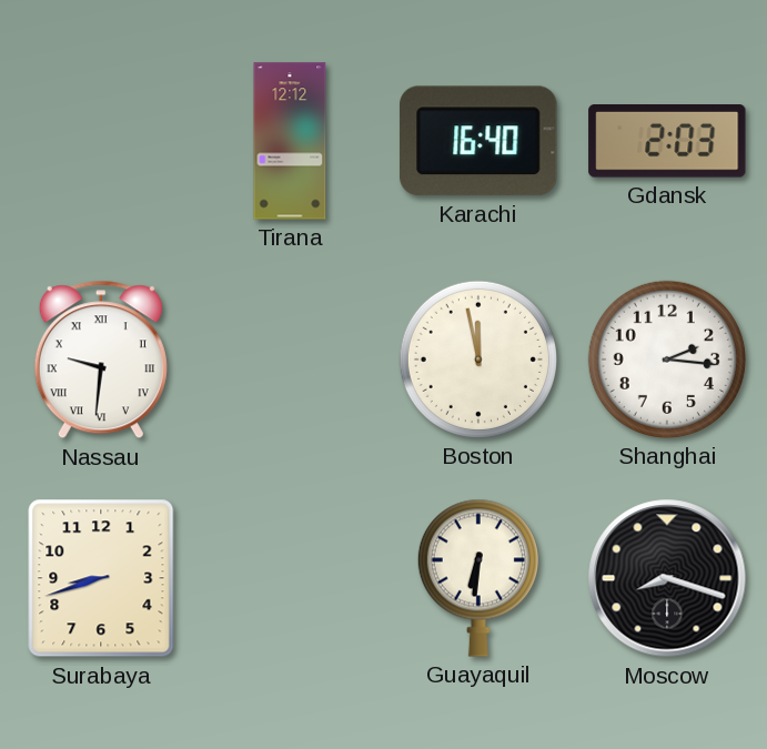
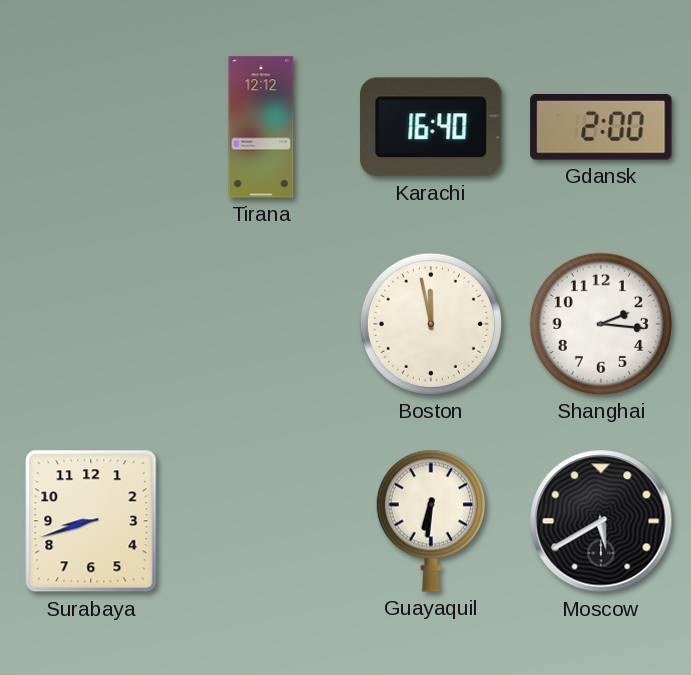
Gdansk: 2:03 -> 2:00
Nassau: 9:31 -> none
Moscow: 8:18 -> 5:40
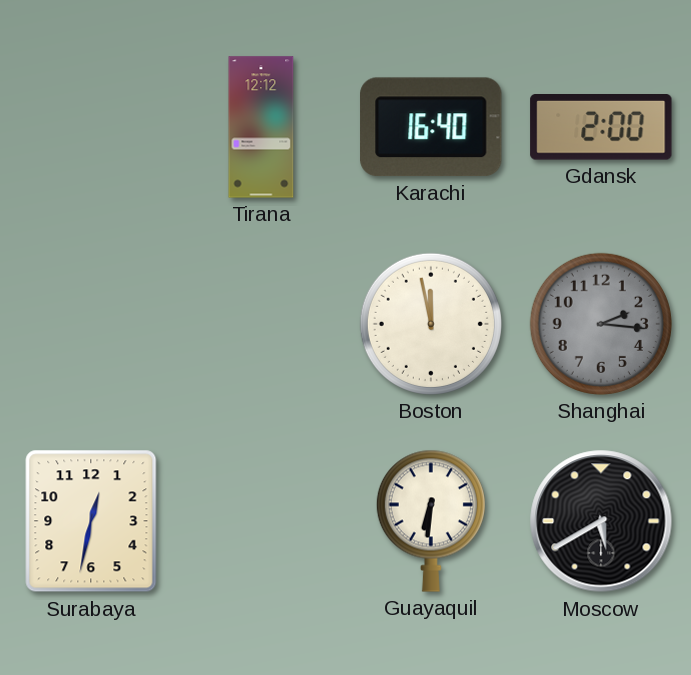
Shanghai dial: white -> grey
Surabaya: 8:42 -> 12:32
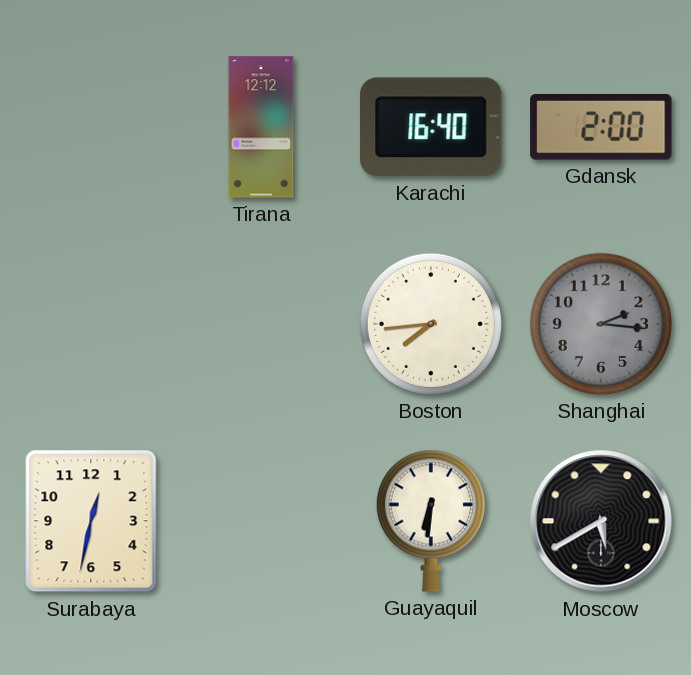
Boston: 11:58 -> 7:44
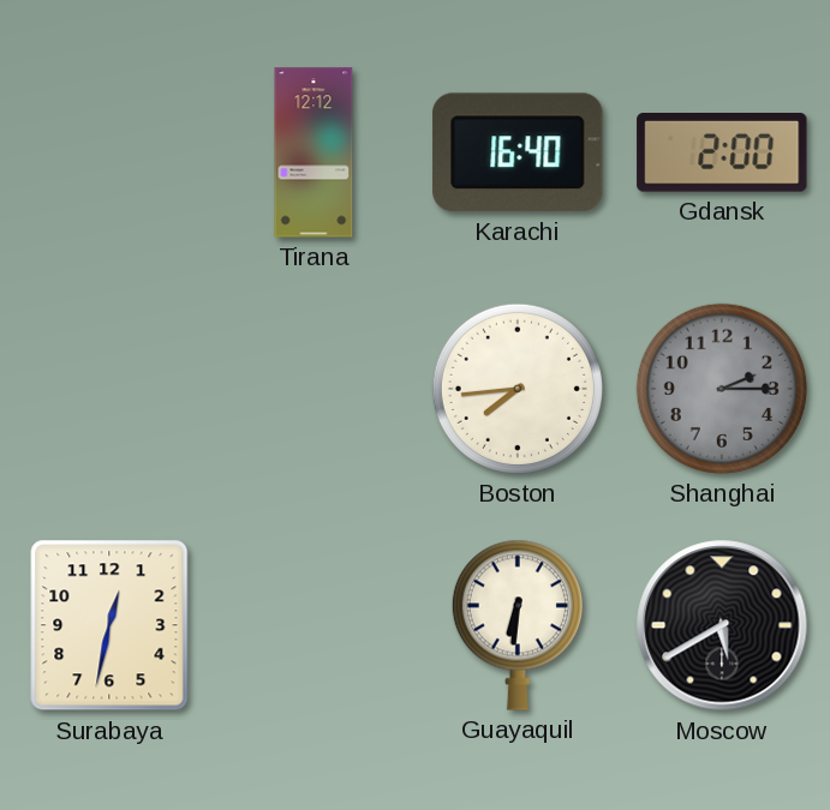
Shanghai: 2:16 -> 2:15
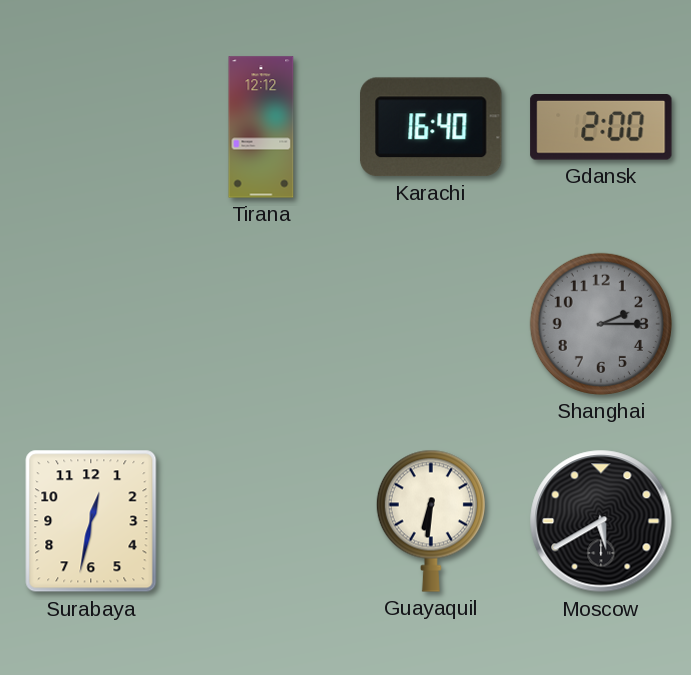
Boston: 7:44 -> none
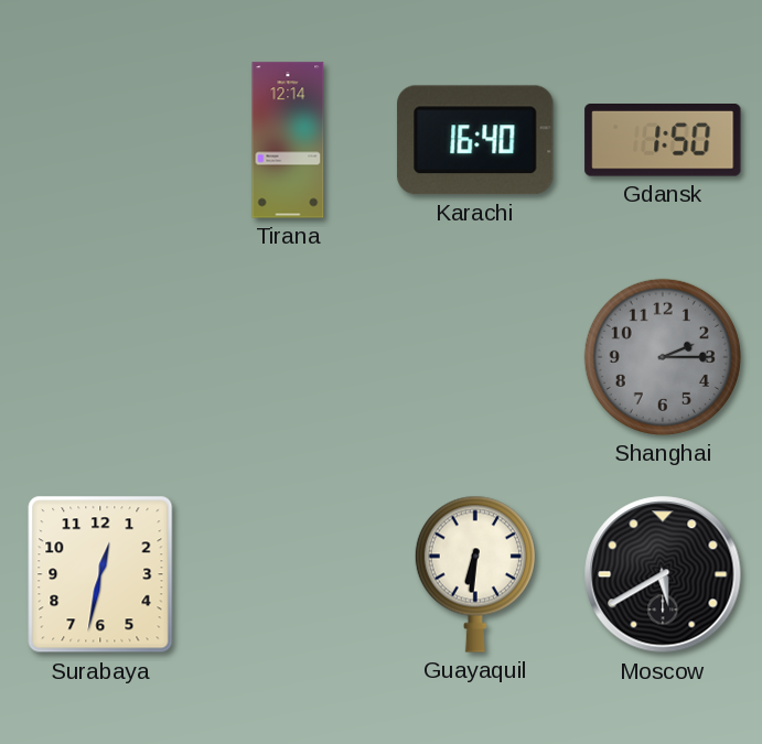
Tirana: 12:12 -> 12:14
Gdansk: 2:00 -> 1:50
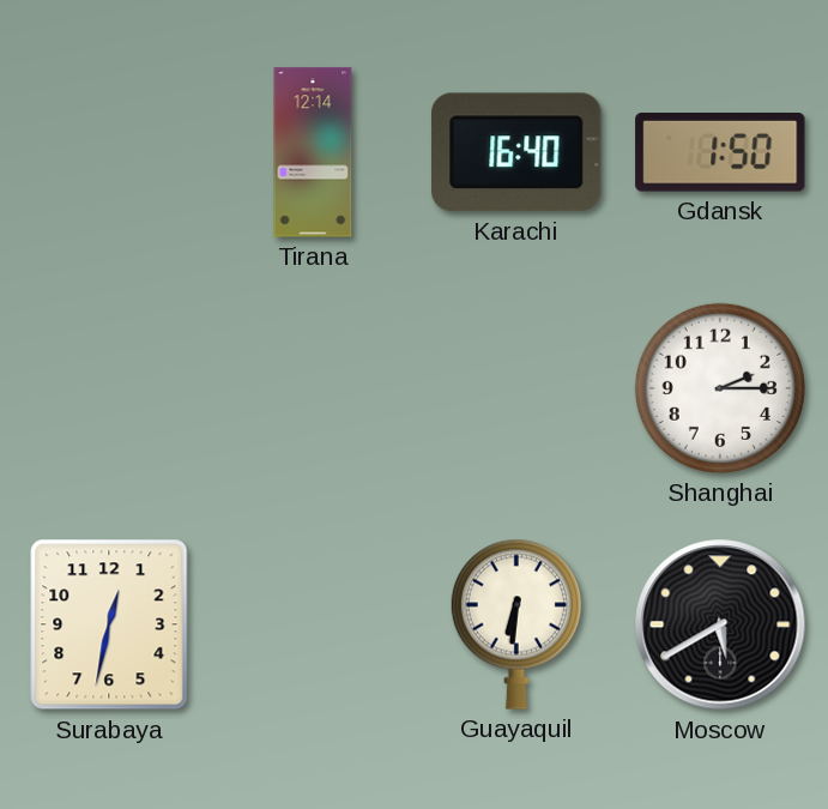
Shanghai dial: grey -> white
